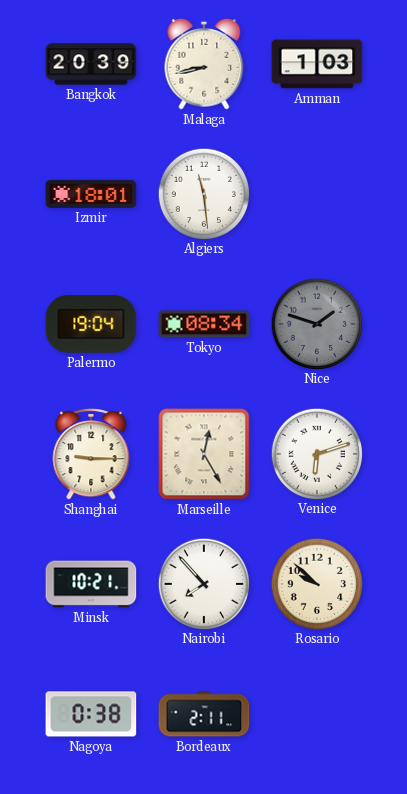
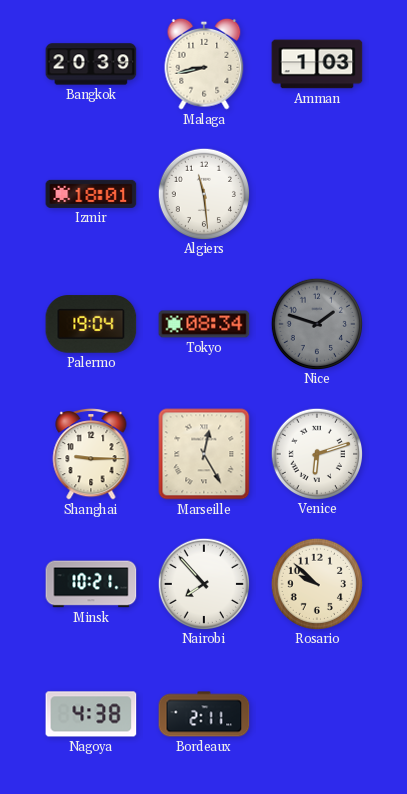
Nagoya: 0:38 -> 4:38
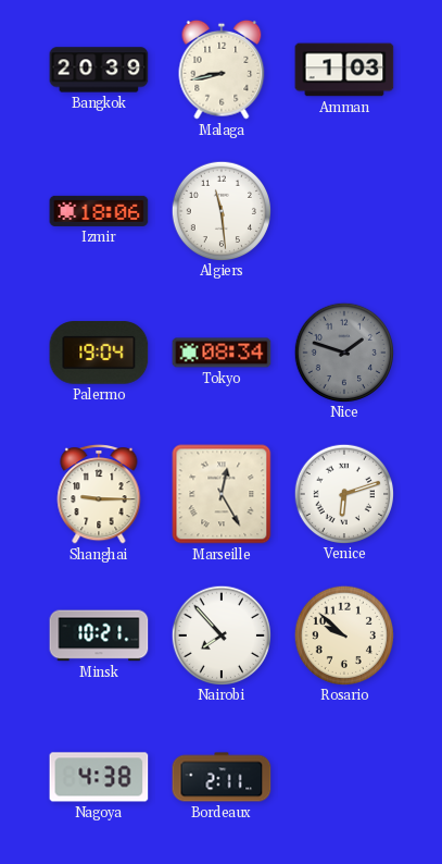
Izmir: 18:01 -> 18:06
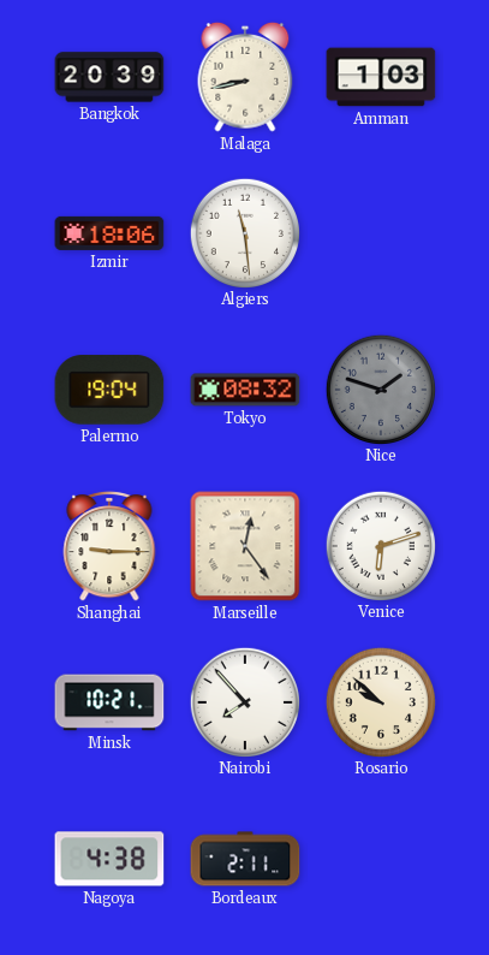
Tokyo: 08:34 -> 08:32
Marseille: 12:25 -> 12:24
